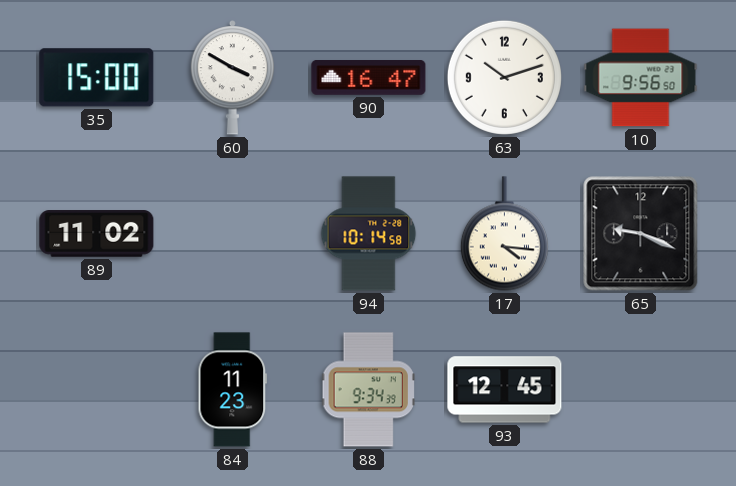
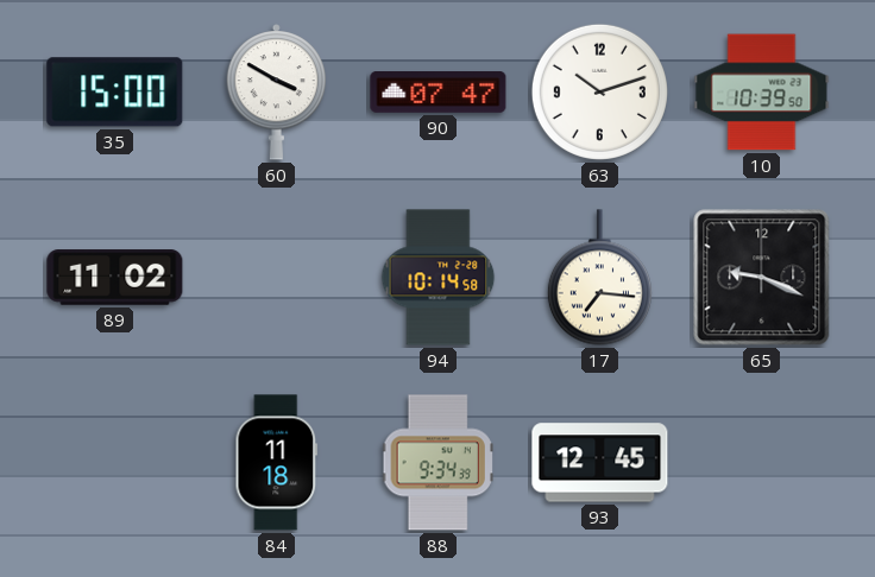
90: 16:47 -> 07:47
10: 9:56 -> 10:39
17: 4:16 -> 7:16
84: 11:23 -> 11:18
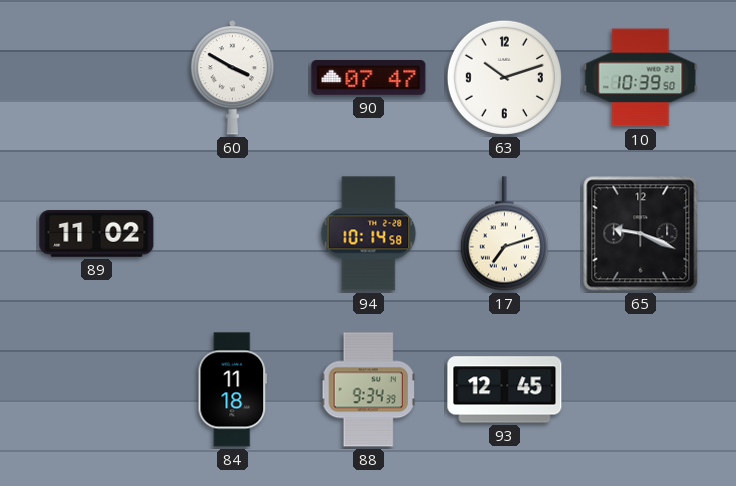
35: 15:00 -> none
17: 7:16 -> 7:12
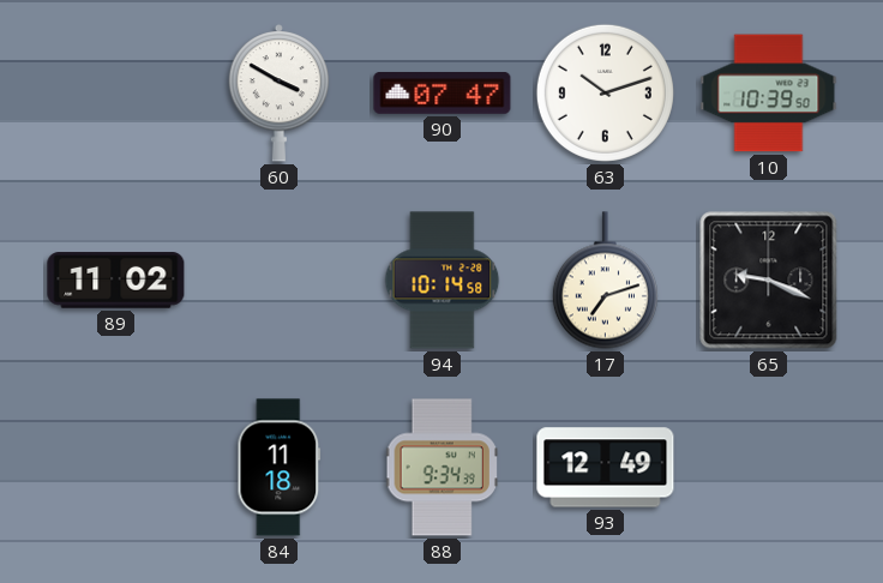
93: 12:45 -> 12:49
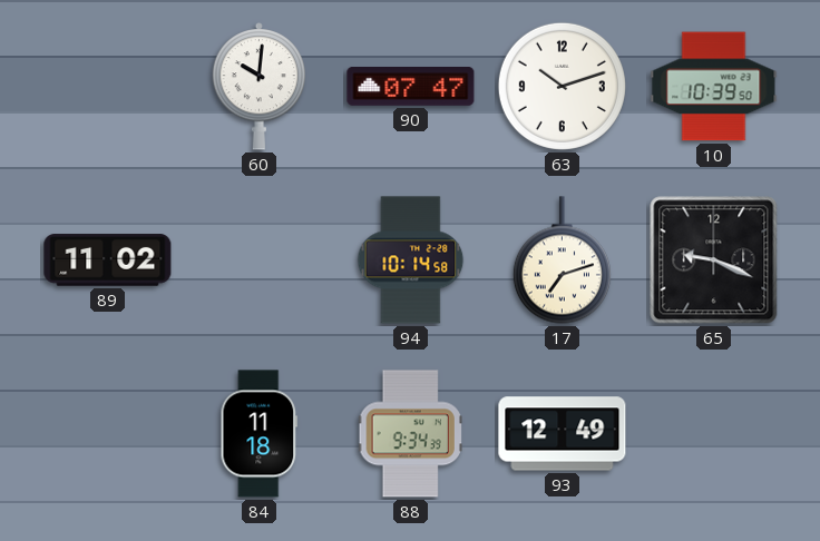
60: 3:50 -> 10:01
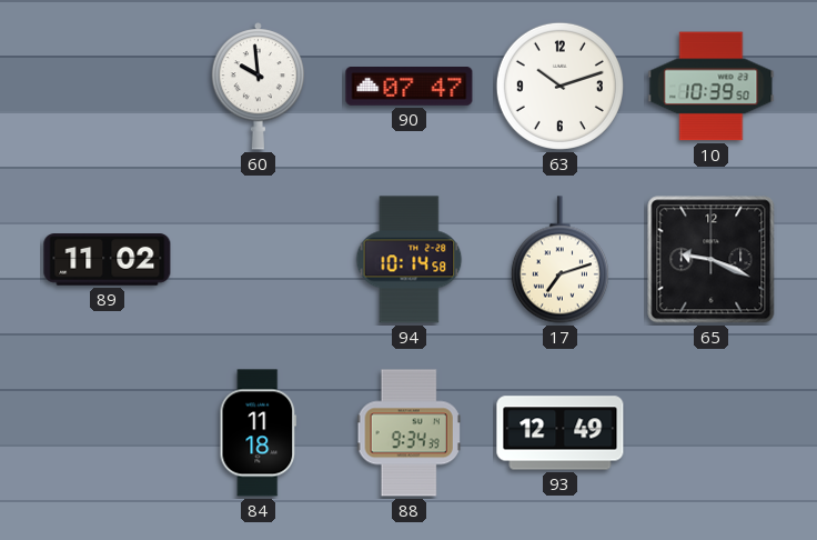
60: 10:01 -> 9:59
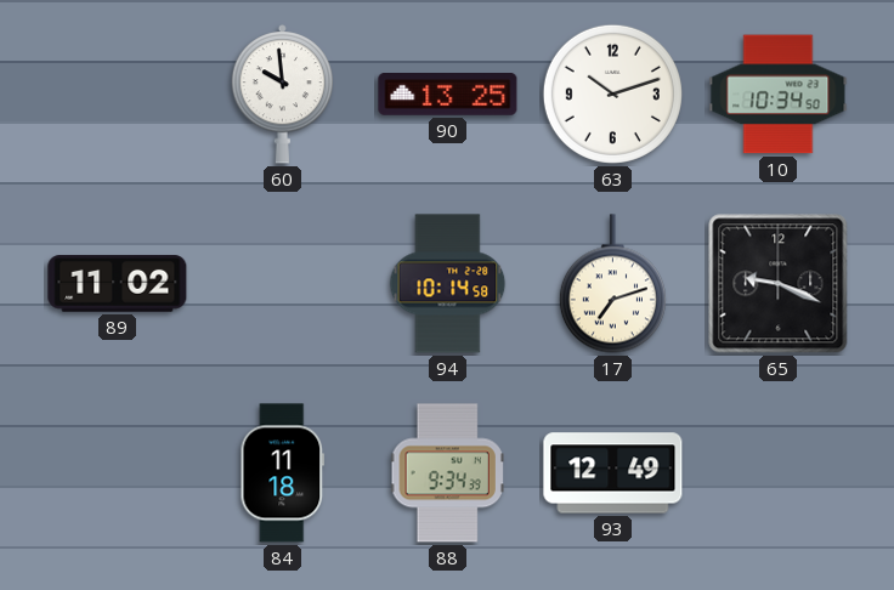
90: 07:47 -> 13:25
10: 10:39 -> 10:34
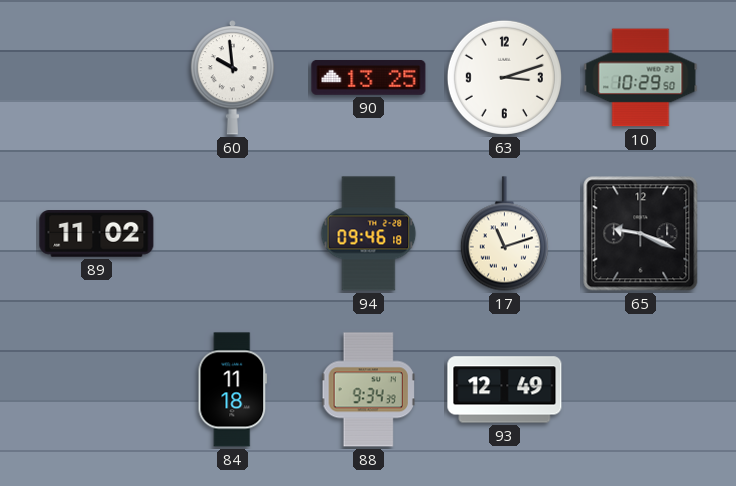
63: 10:12 -> 3:12
10: 10:34 -> 10:29
94: 10:14 -> 09:46
17: 7:12 -> 11:12
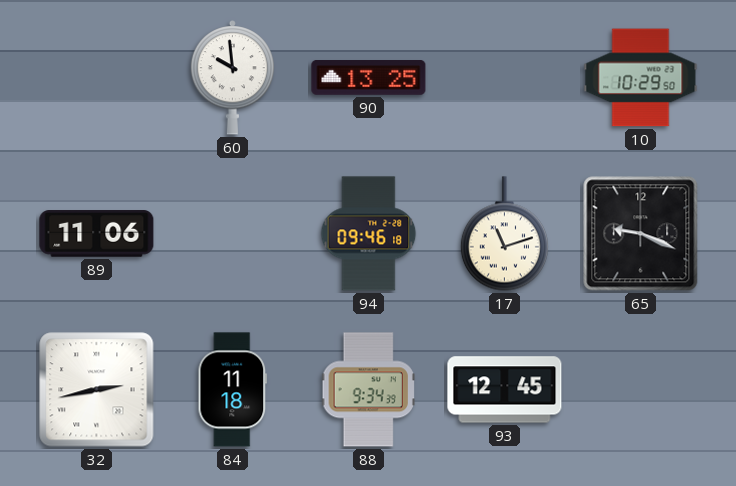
63: 3:12 -> none
89: 11:02 -> 11:06
32: none -> 2:43
93: 12:49 -> 12:45
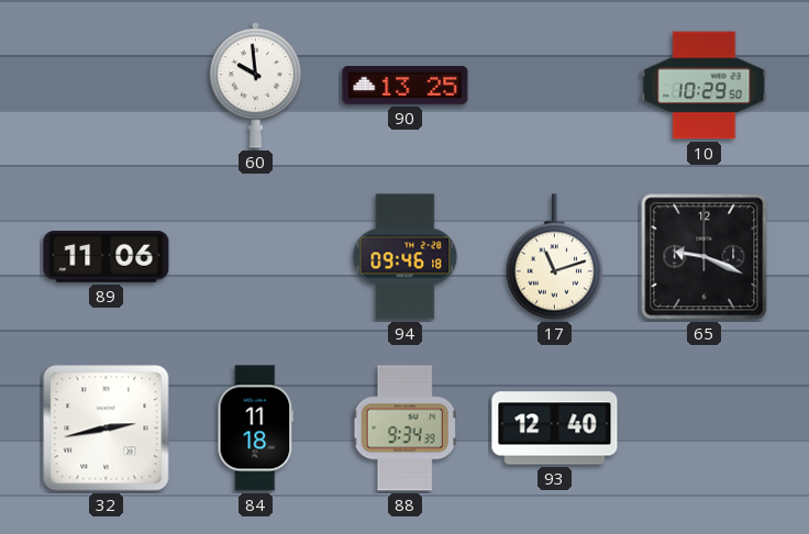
93: 12:45 -> 12:40
